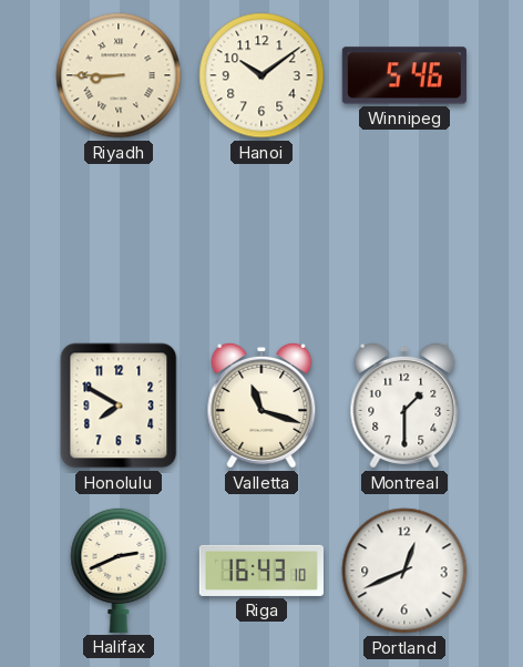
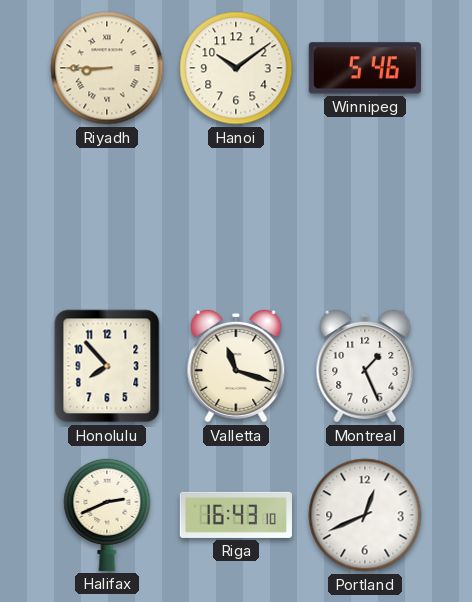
Honolulu: 7:50 -> 7:53
Montreal: 1:30 -> 1:26
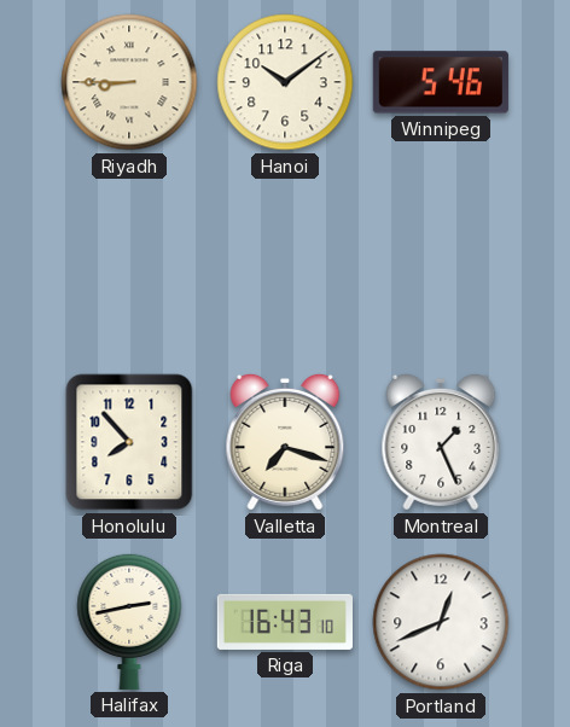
Valletta: 11:18 -> 7:18
Halifax: 2:41 -> 2:43
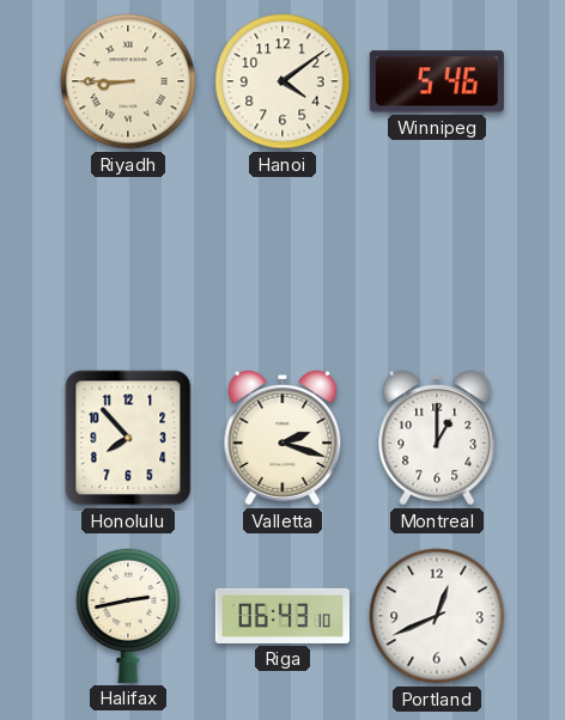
Hanoi: 10:09 -> 4:09
Valletta: 7:18 -> 2:18
Montreal: 1:26 -> 1:00
Riga: 16:43 -> 06:43
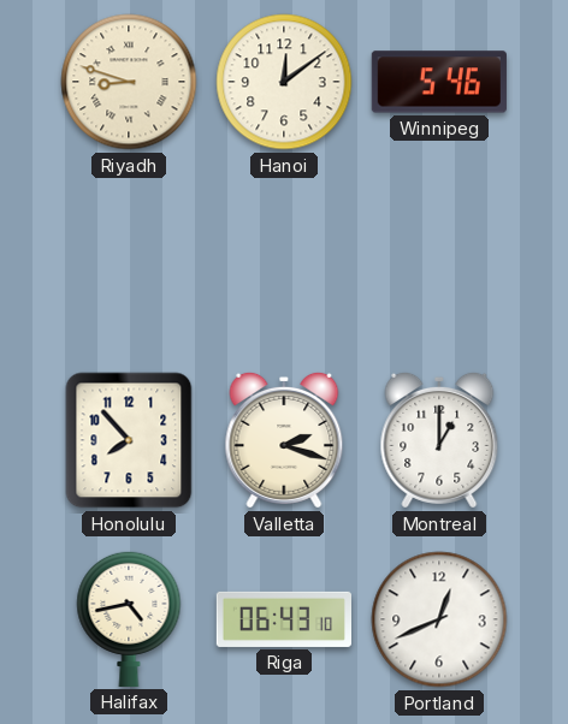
Riyadh: 8:45 -> 8:48
Hanoi: 4:09 -> 12:09
Halifax: 2:43 -> 4:43
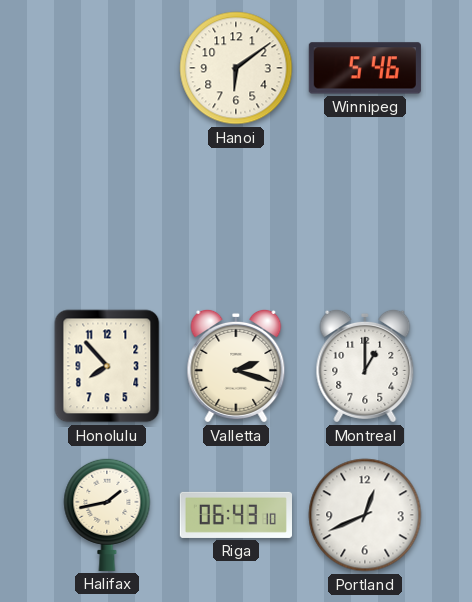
Riyadh: 8:48 -> none
Hanoi: 12:09 -> 6:09
Halifax: 4:43 -> 1:43
